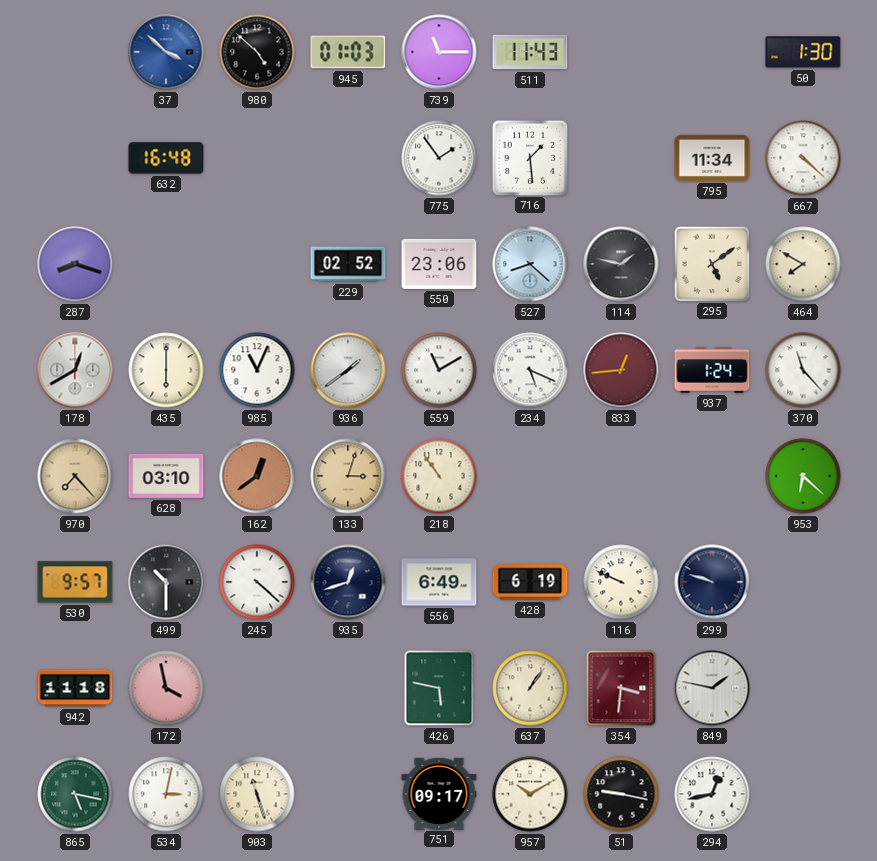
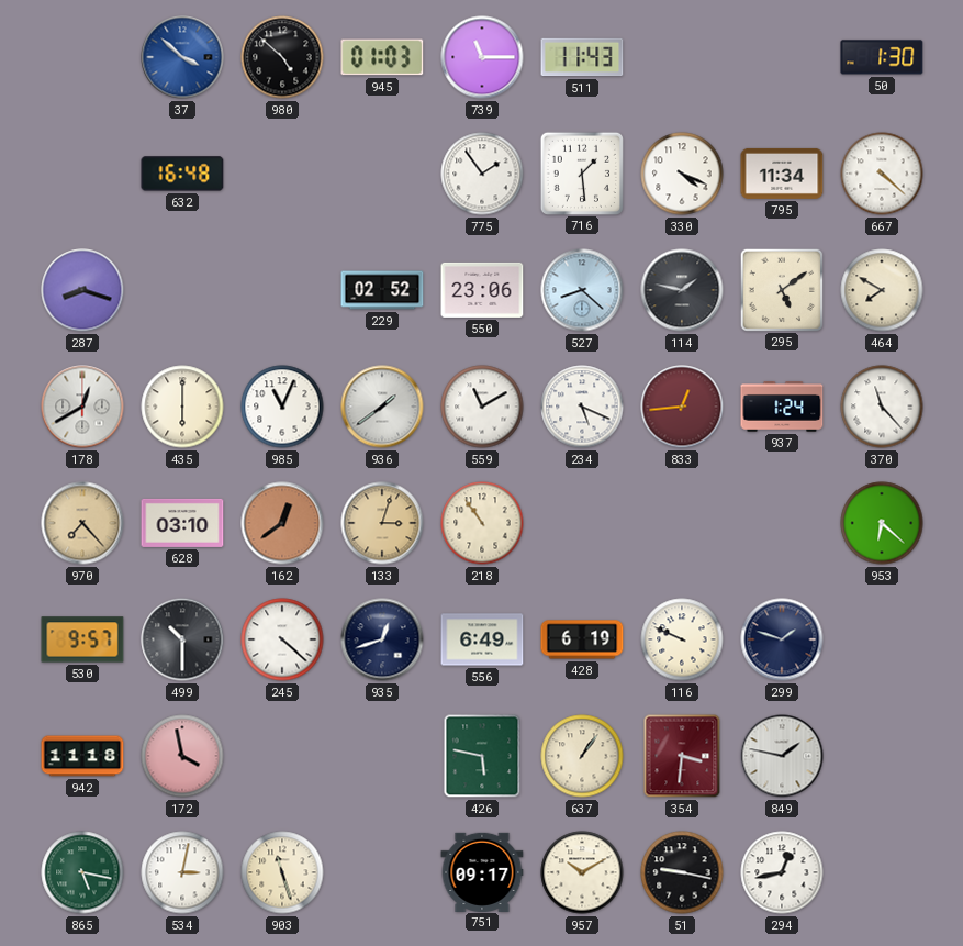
330: none -> 4:19
299: 9:48 -> 1:48
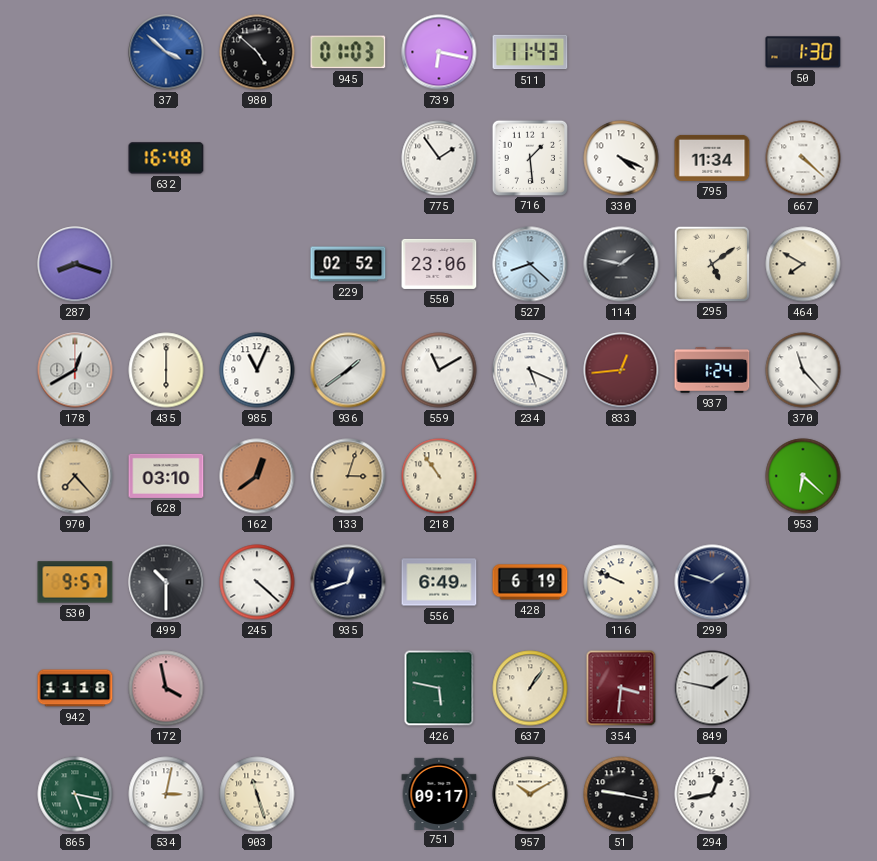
739: 11:15 -> 6:17
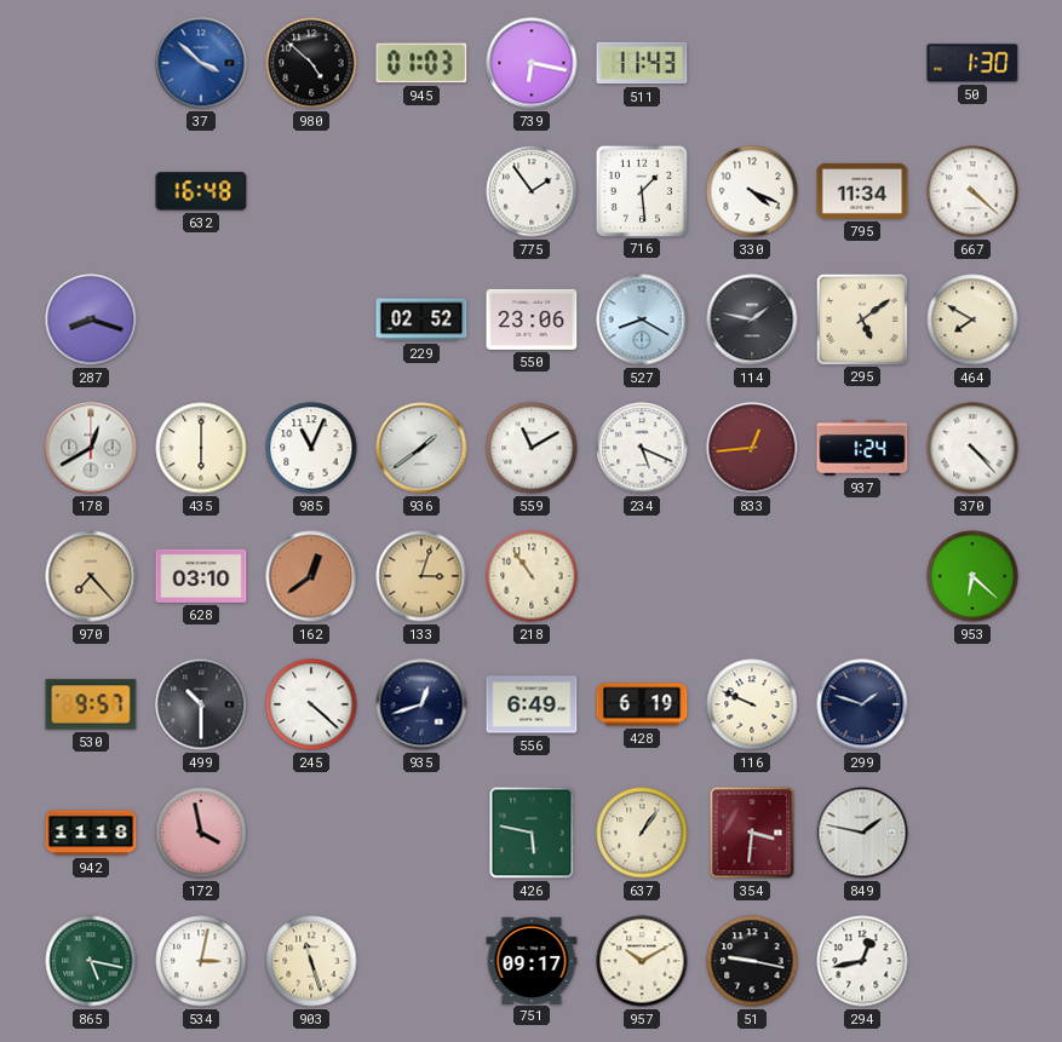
527: 8:22 -> 8:20
370: 11:23 -> 4:23
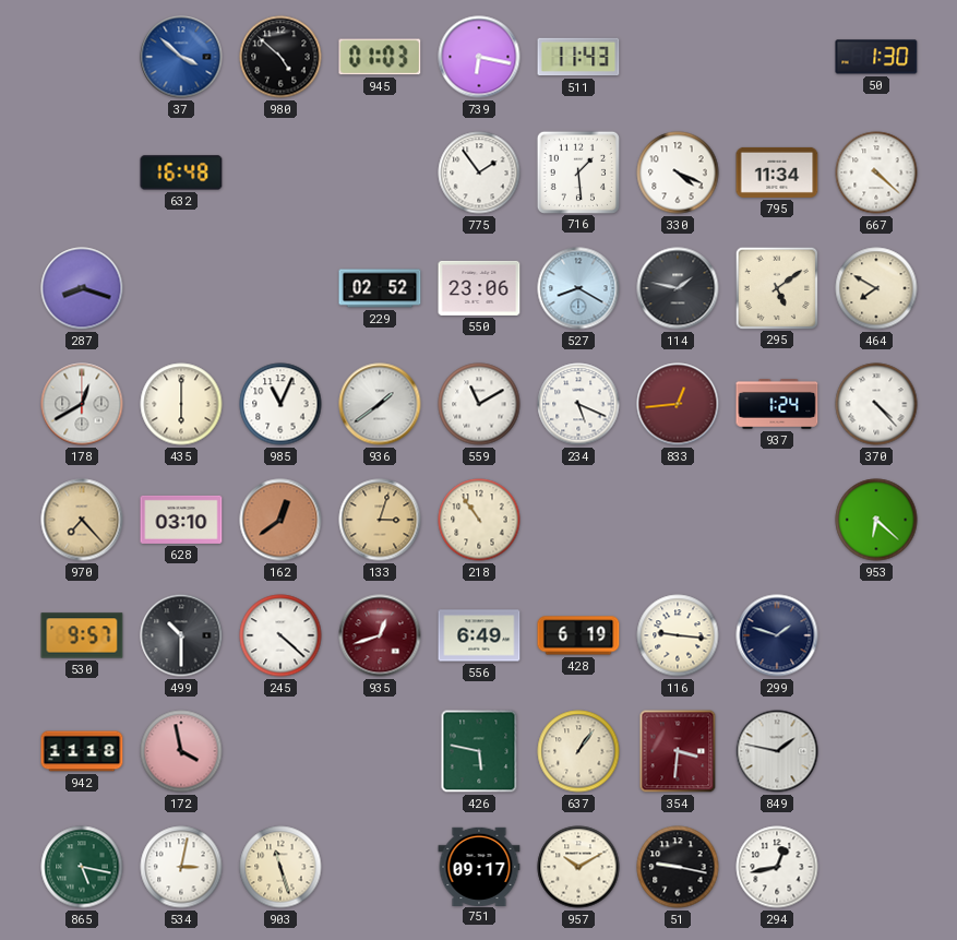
935 dial: navy -> burgundy
116: 9:49 -> 9:16
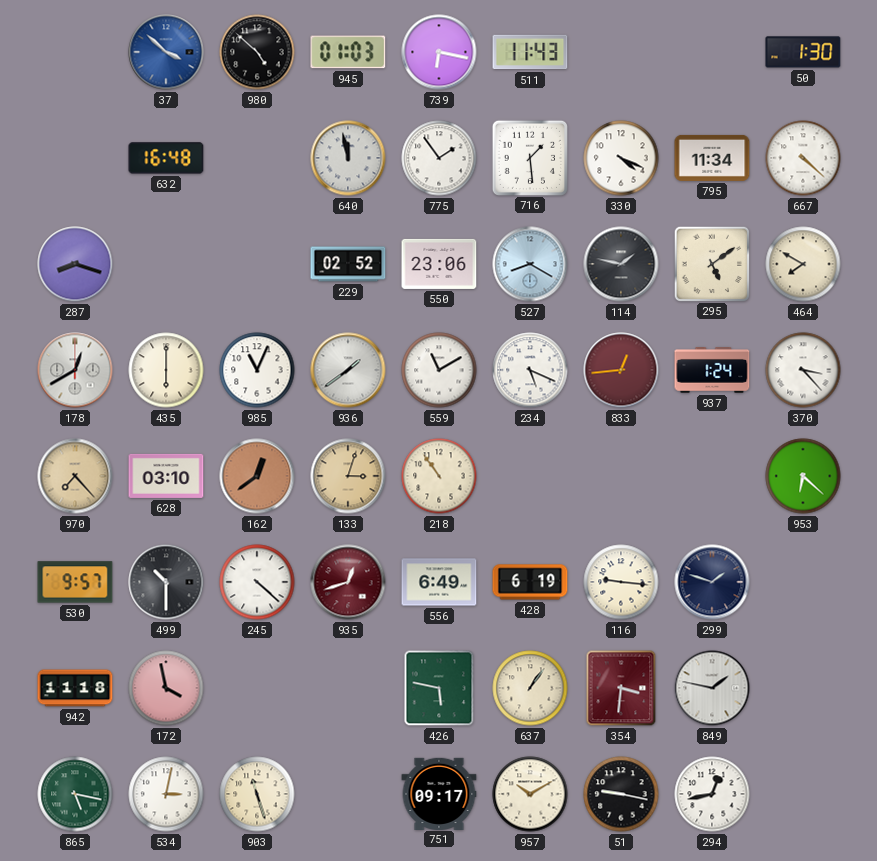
640: none -> 11:58
370: 4:23 -> 3:23
